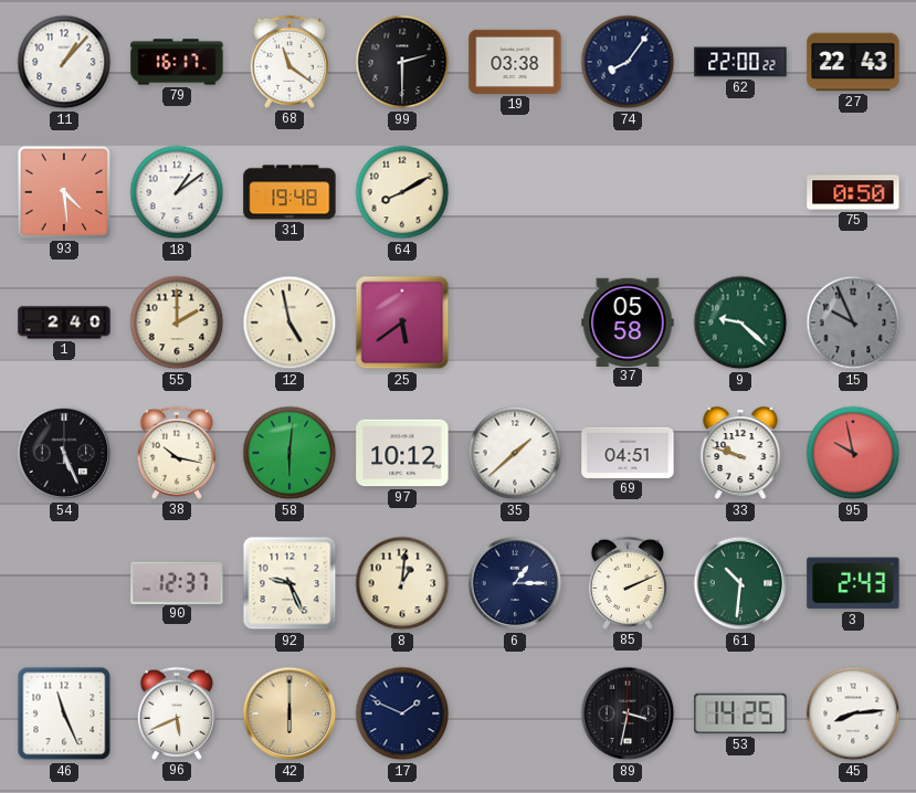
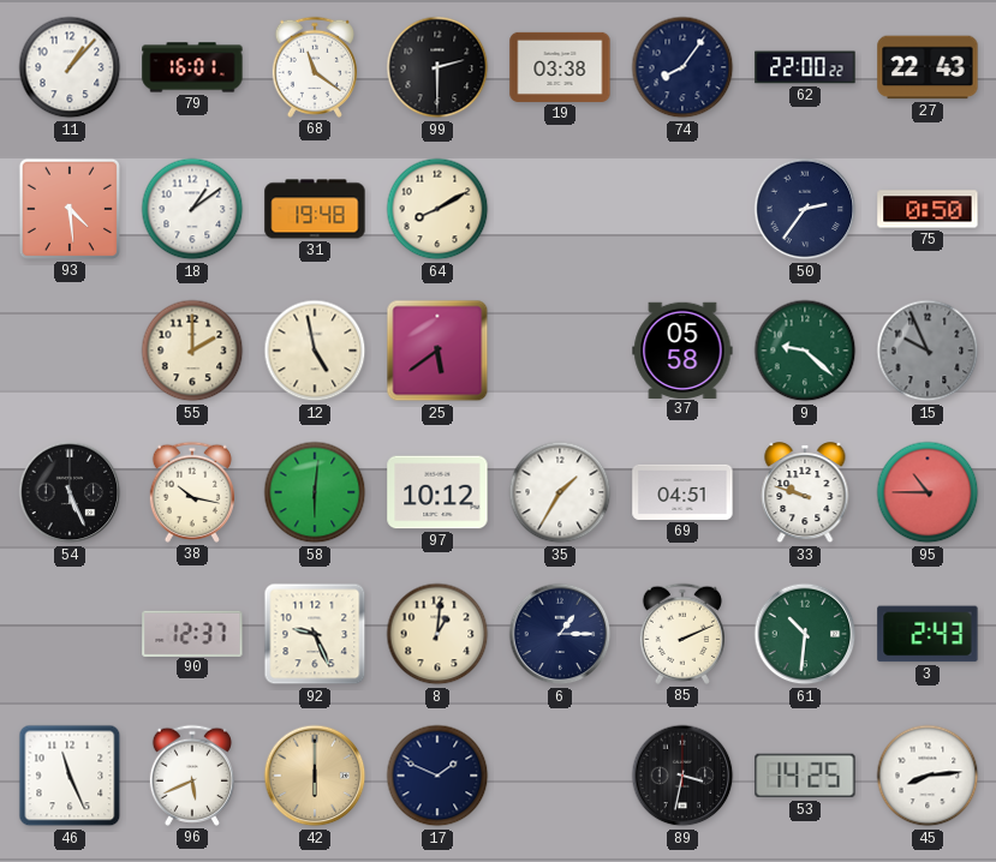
79: 16:17 -> 16:01
50: none -> 2:36
1: 2:40 -> none
35: 1:38 -> 1:35
95: 9:58 -> 10:45
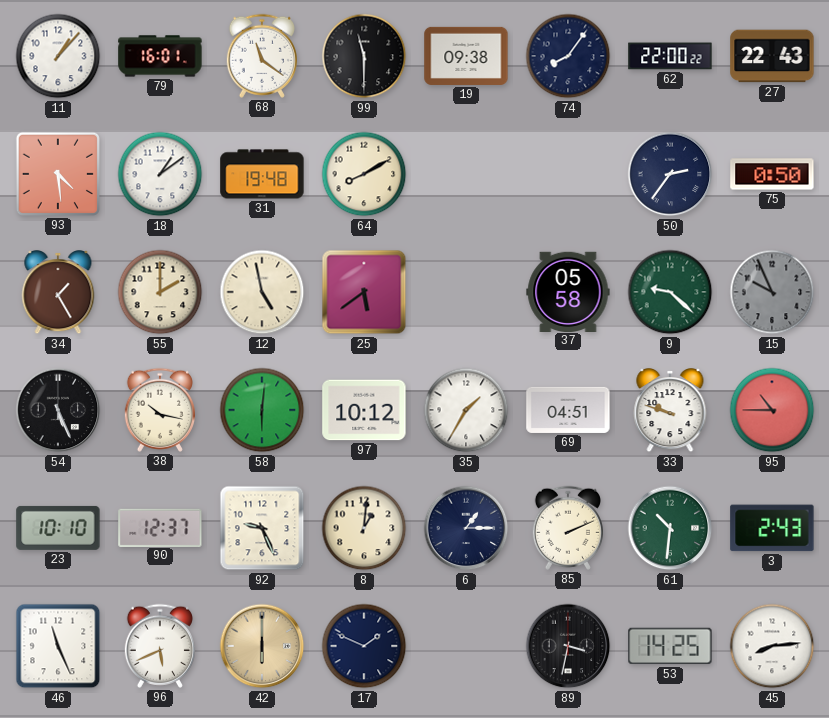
99: 2:30 -> 11:30
19: 03:38 -> 09:38
34: none -> 1:25
23: none -> 10:10
